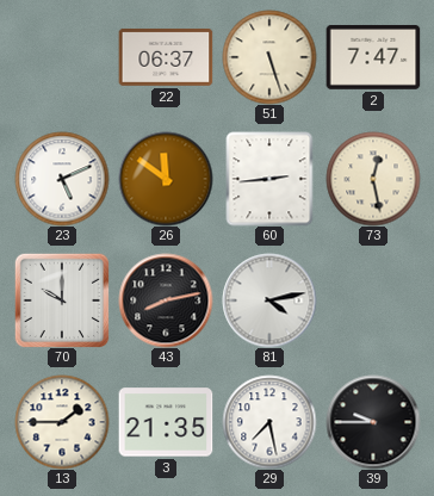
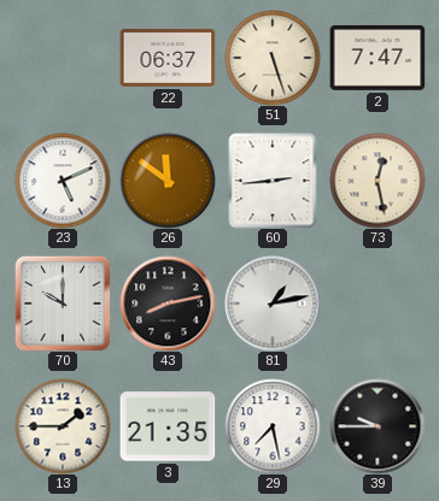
81: 4:13 -> 1:13
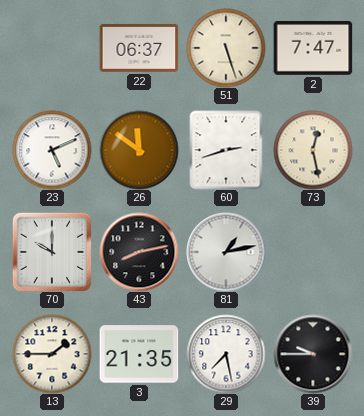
60: 2:44 -> 2:42
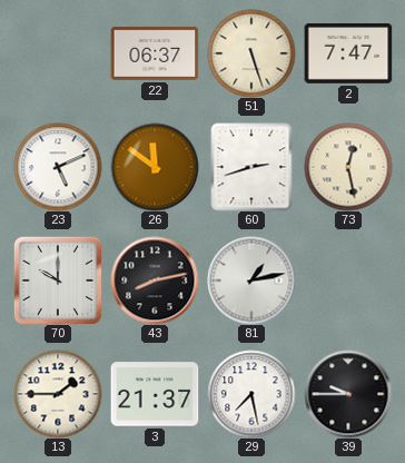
3: 21:35 -> 21:37
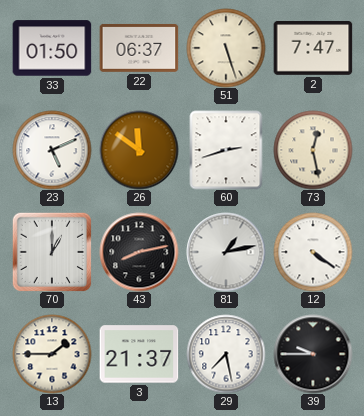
33: none -> 01:50
70: 10:00 -> 1:00
12: none -> 4:21
